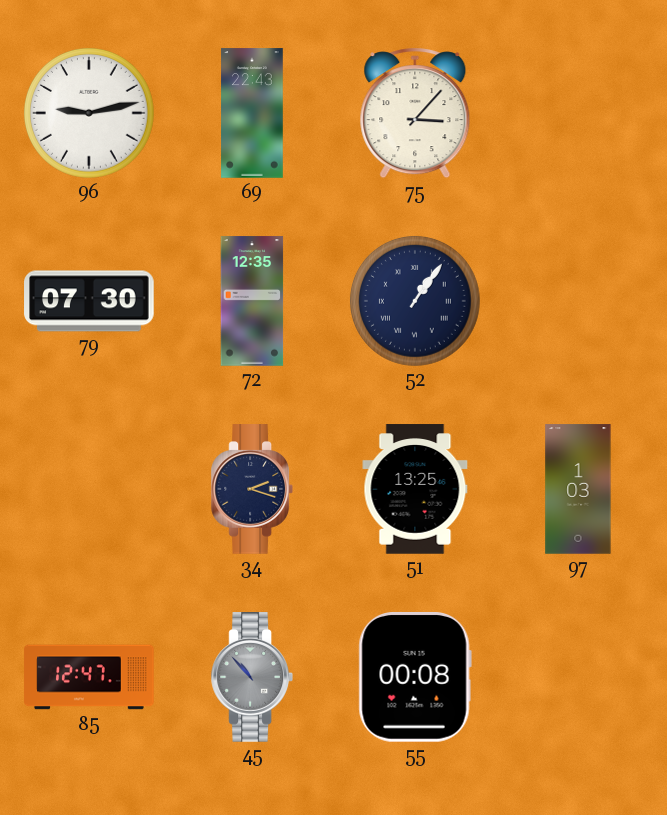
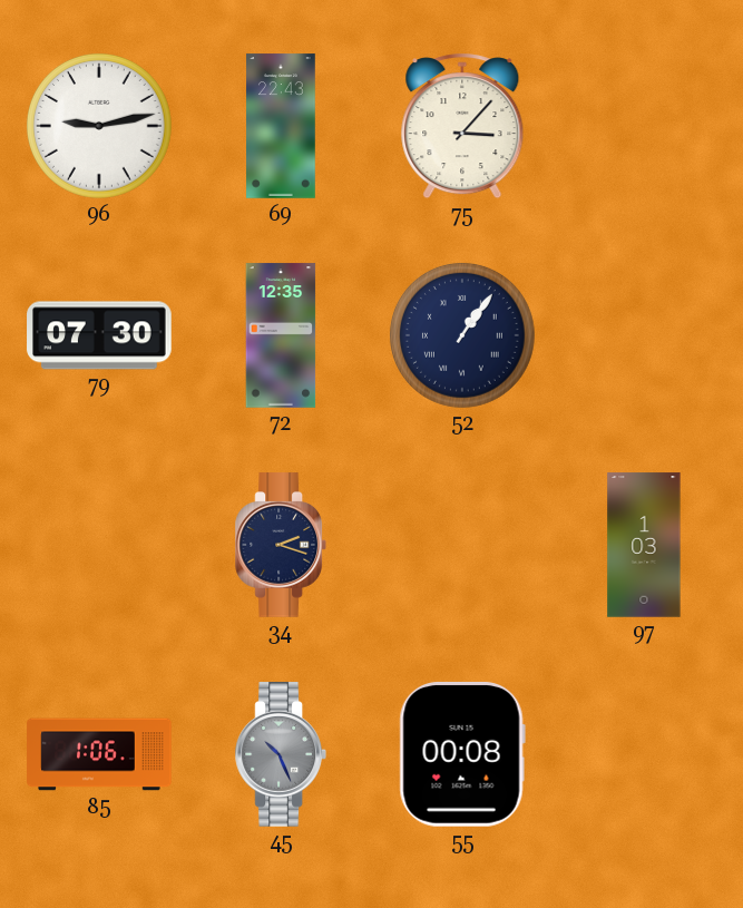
51: 13:25 -> none
85: 12:47 -> 1:06
45: 10:53 -> 10:26
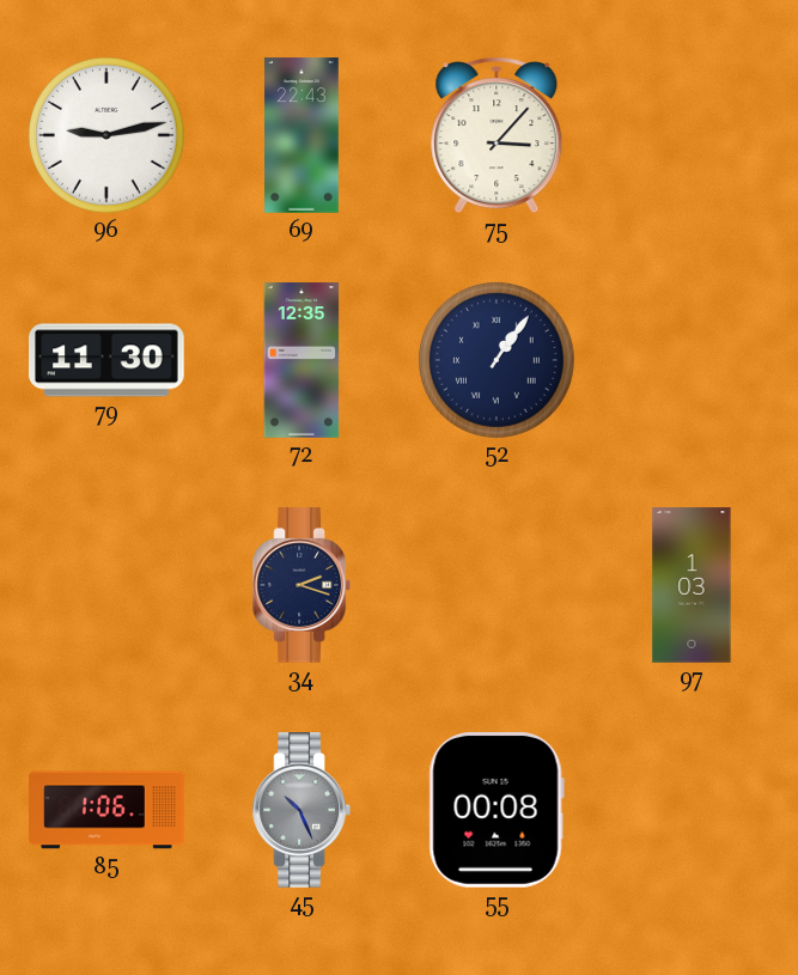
79: 07:30 -> 11:30
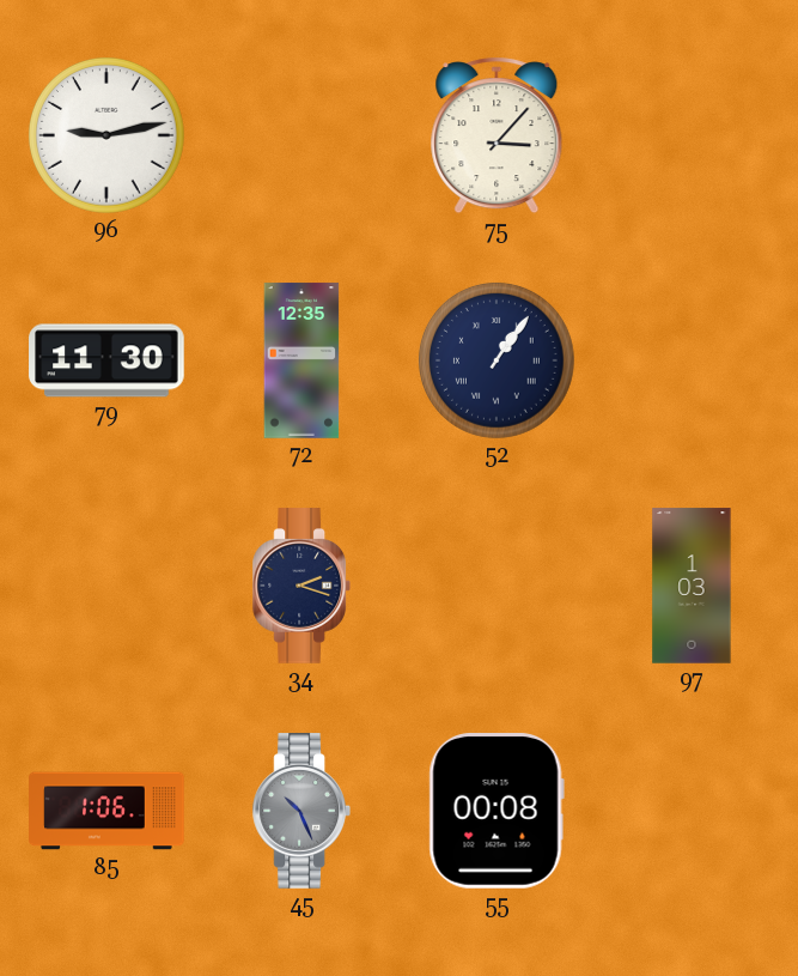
69: 22:43 -> none
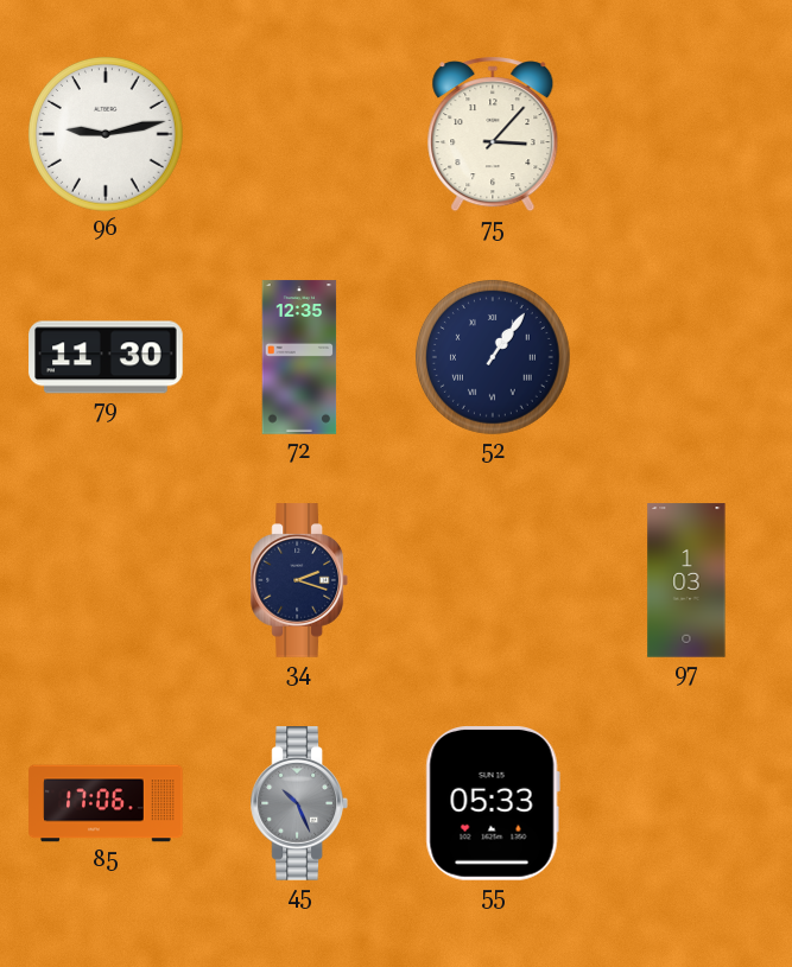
85: 1:06 -> 17:06
55: 00:08 -> 05:33
